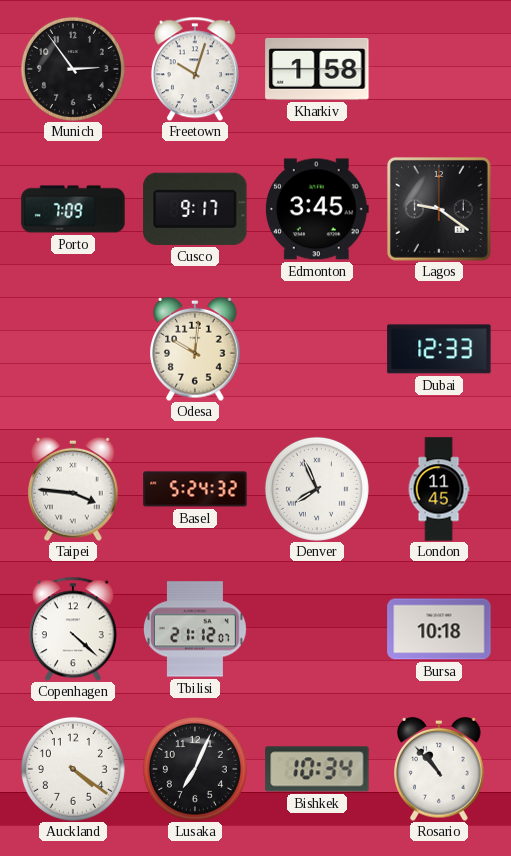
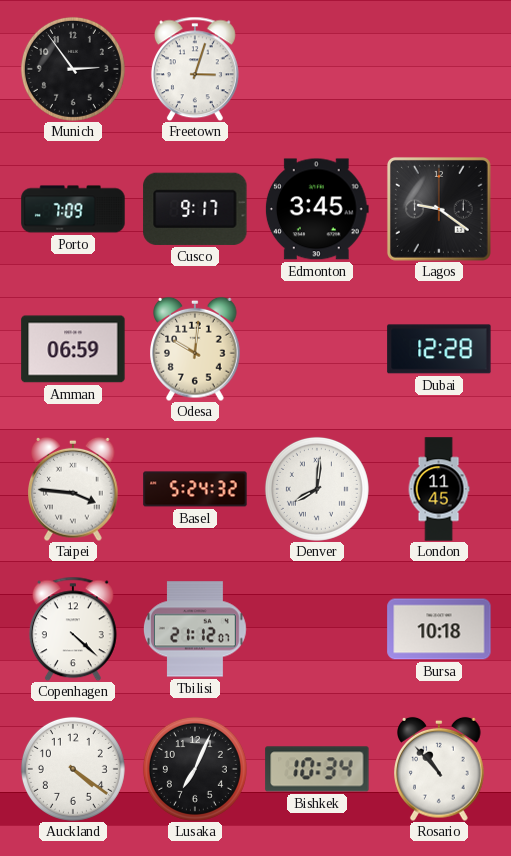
Freetown: 10:03 -> 3:03
Kharkiv: 1:58 -> none
Amman: none -> 06:59
Dubai: 12:33 -> 12:28
Denver: 7:56 -> 8:01
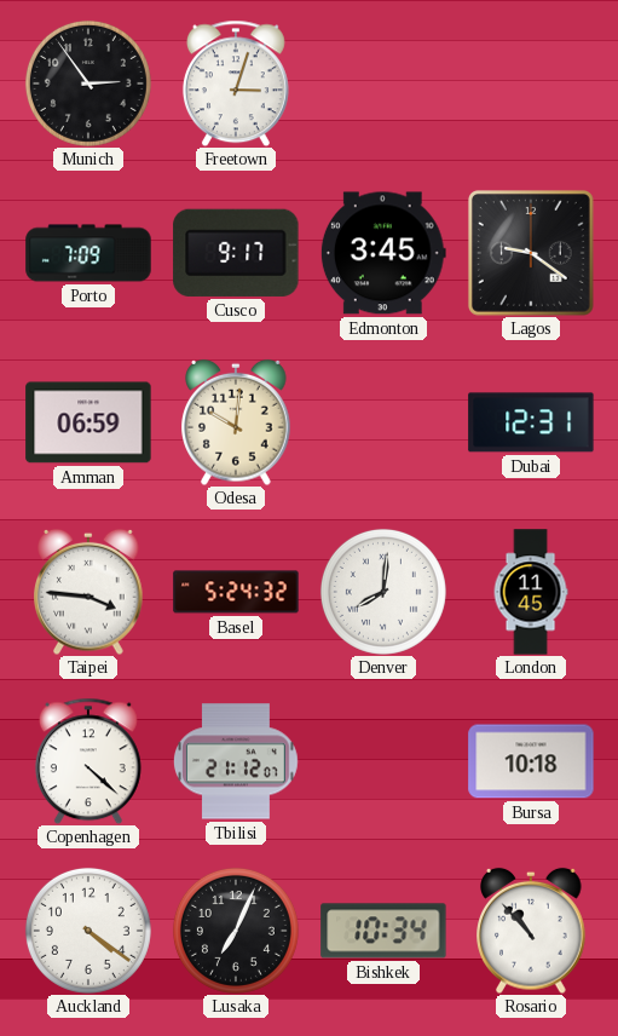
Dubai: 12:28 -> 12:31
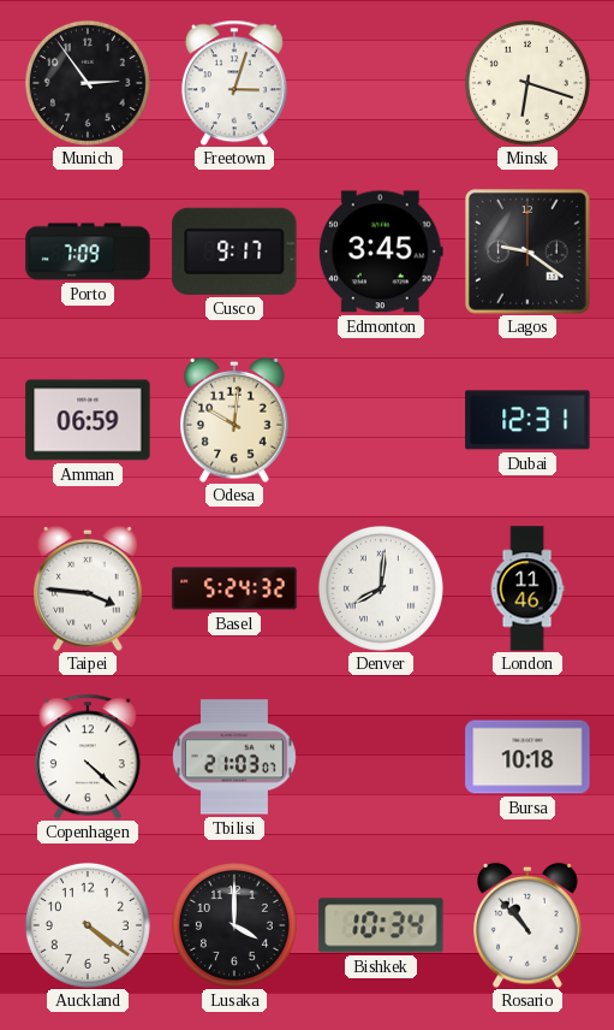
Minsk: none -> 6:18
London: 11:45 -> 11:46
Tbilisi: 21:12 -> 21:03
Lusaka: 7:04 -> 4:00
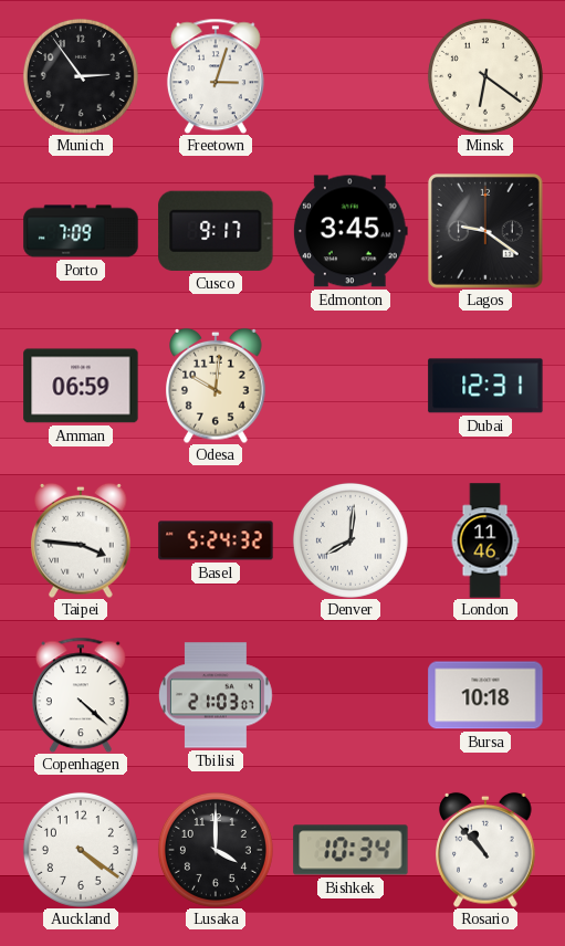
Minsk: 6:18 -> 6:21
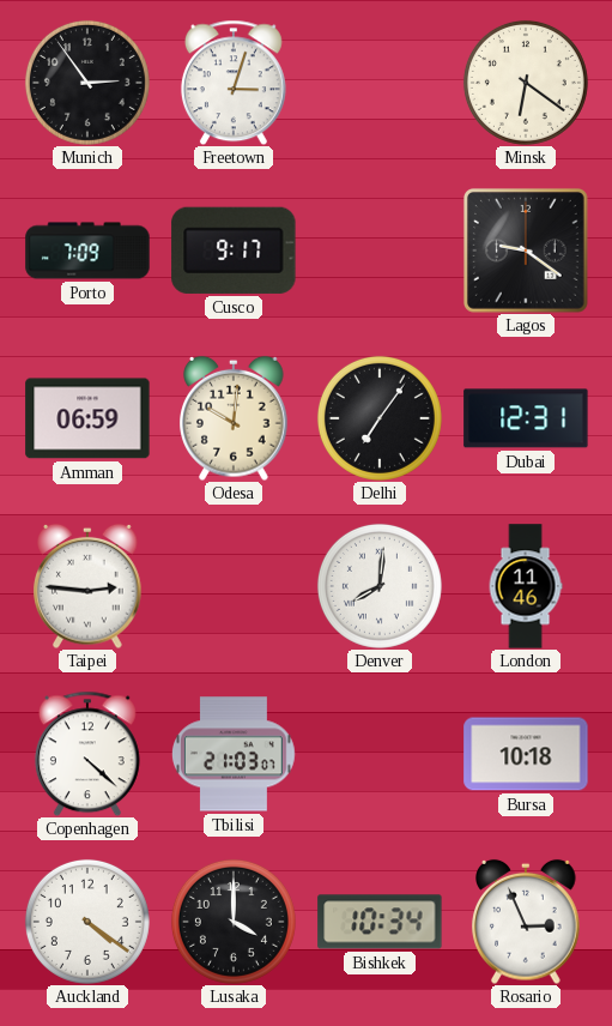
Edmonton: 3:45 -> none
Delhi: none -> 7:06
Taipei: 3:46 -> 2:46
Basel: 5:24 -> none
Rosario: 10:53 -> 2:56
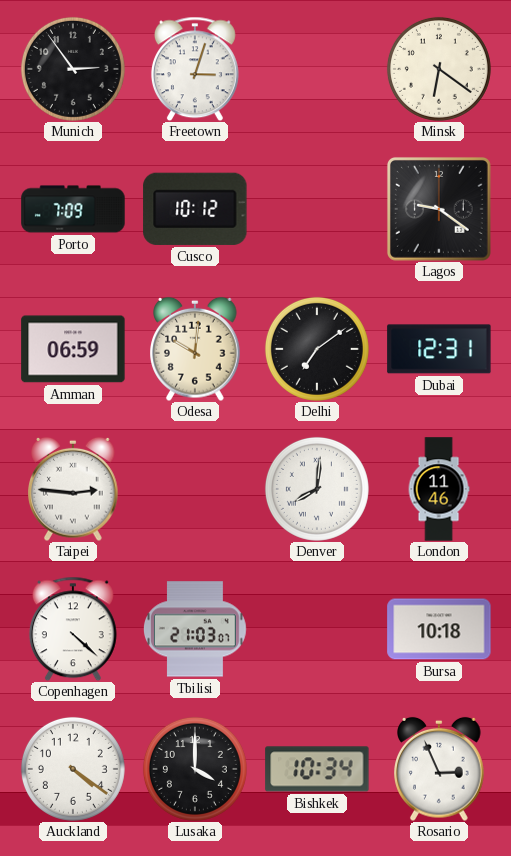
Cusco: 9:17 -> 10:12
Delhi: 7:06 -> 7:09
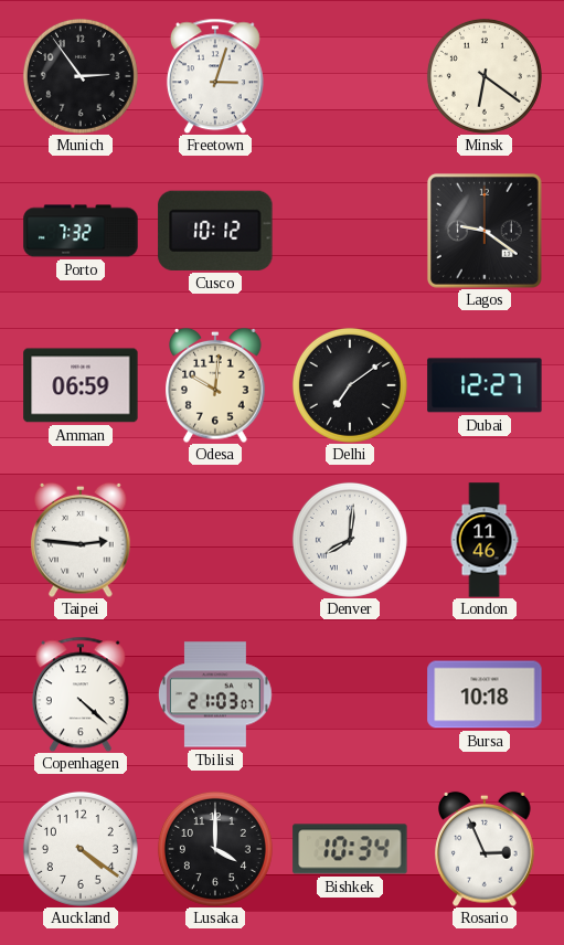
Porto: 7:09 -> 7:32
Dubai: 12:31 -> 12:27
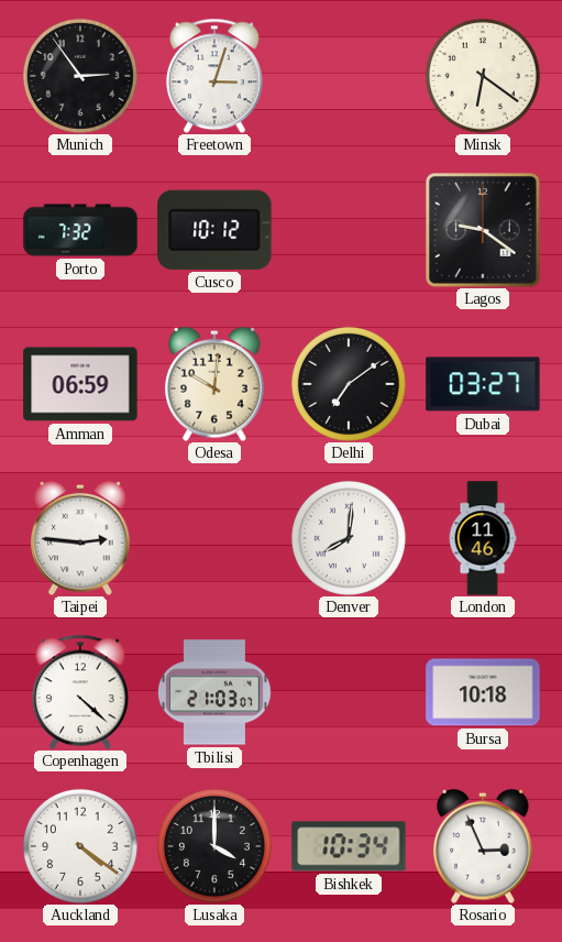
Dubai: 12:27 -> 03:27
